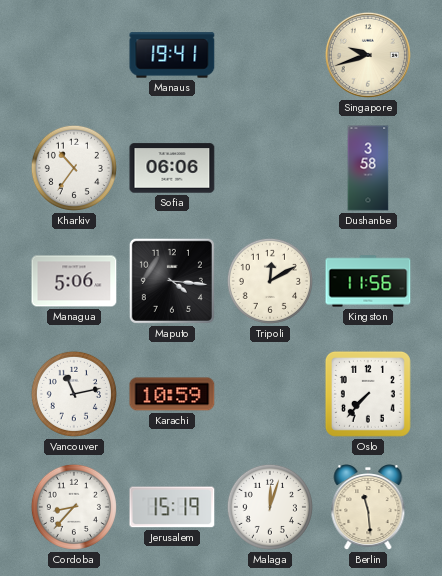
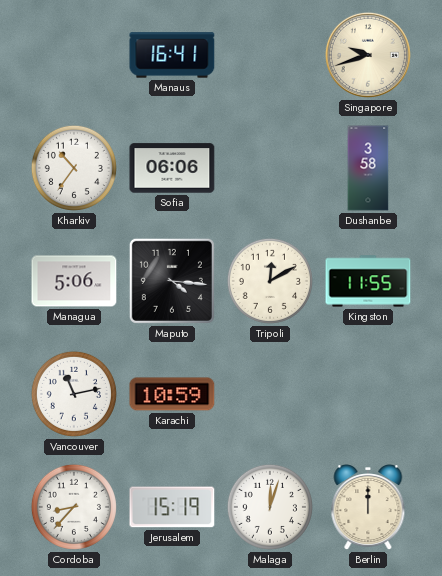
Manaus: 19:41 -> 16:41
Kingston: 11:56 -> 11:55
Oslo: 7:37 -> none
Berlin: 11:29 -> 12:00
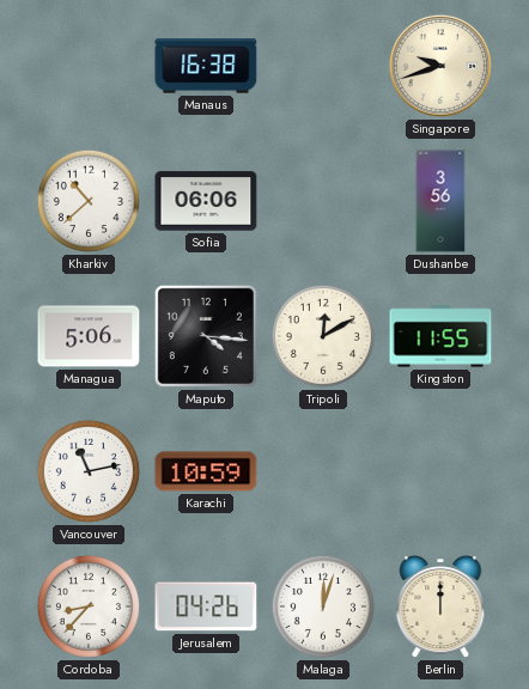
Manaus: 16:41 -> 16:38
Kharkiv: 10:36 -> 10:38
Dushanbe: 3:58 -> 3:56
Jerusalem: 15:19 -> 04:26
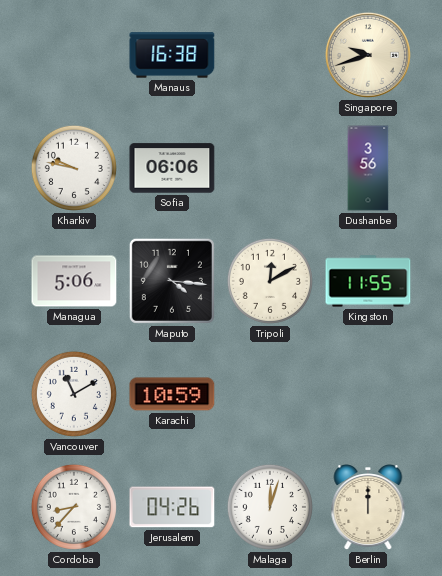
Kharkiv: 10:38 -> 9:47
Vancouver: 11:13 -> 11:10
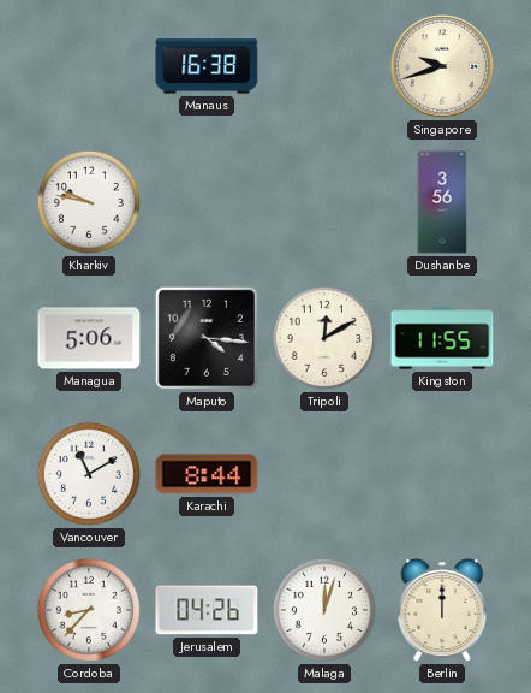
Sofia: 06:06 -> none
Karachi: 10:59 -> 8:44
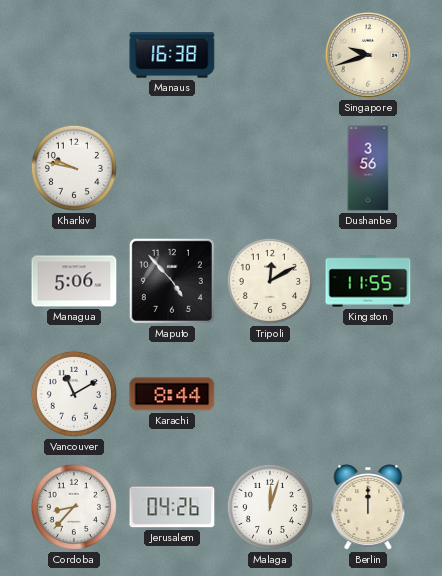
Maputo: 4:16 -> 4:53
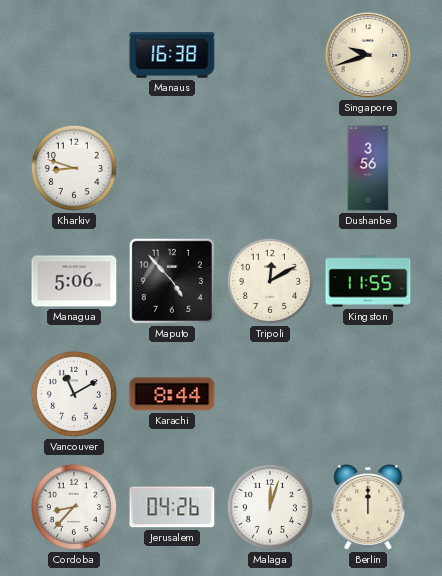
Kharkiv: 9:47 -> 8:48
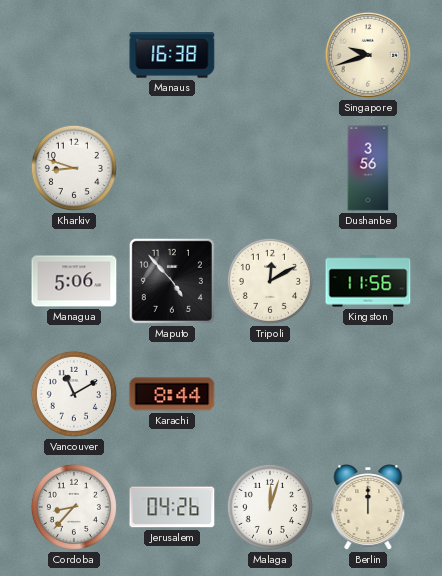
Kingston: 11:55 -> 11:56
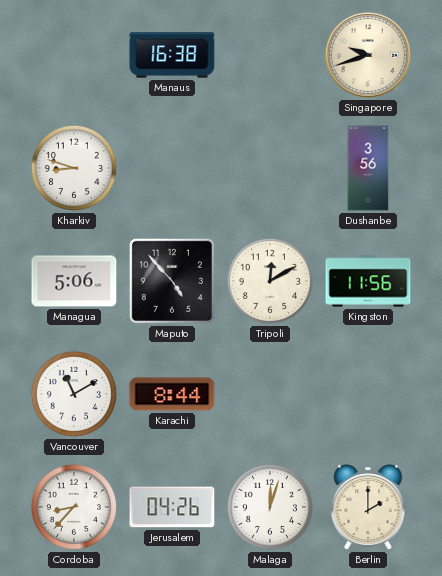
Berlin: 12:00 -> 2:00
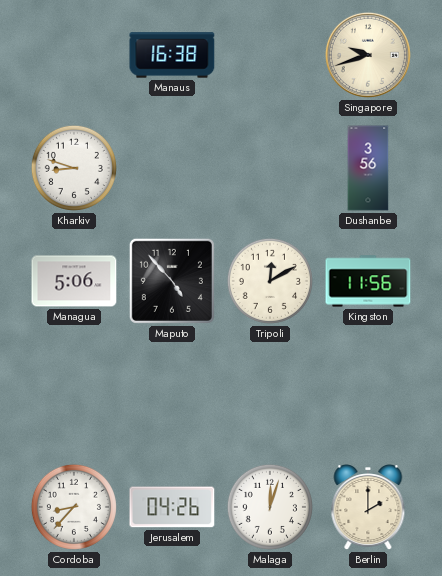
Vancouver: 11:10 -> none
Karachi: 8:44 -> none
